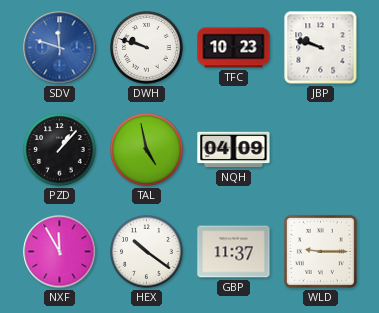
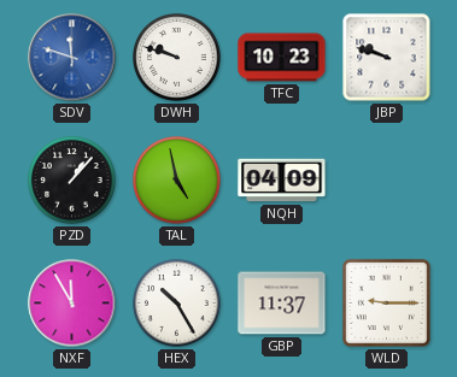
HEX: 10:21 -> 10:25
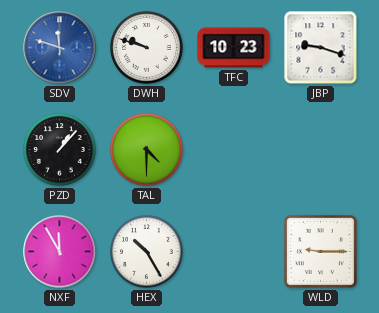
JBP: 9:48 -> 9:18
TAL: 4:58 -> 4:30
NQH: 04:09 -> none
GBP: 11:37 -> none
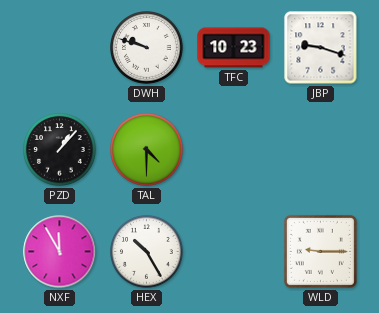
SDV: 11:48 -> none
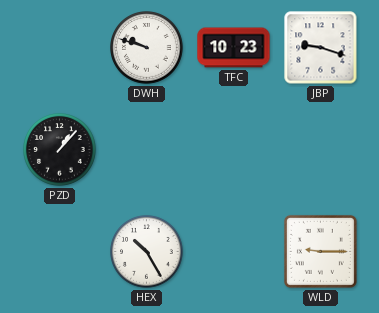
TAL: 4:30 -> none
NXF: 11:55 -> none
